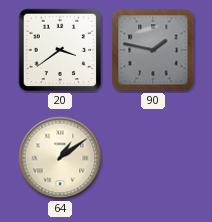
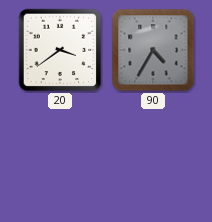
90: 1:47 -> 4:35
64: 1:09 -> none
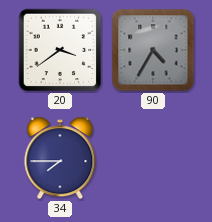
34: none -> 7:45
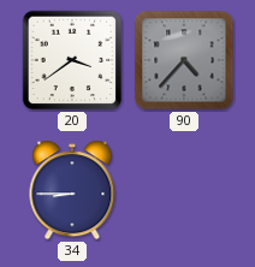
90: 4:35 -> 4:37
34: 7:45 -> 8:45
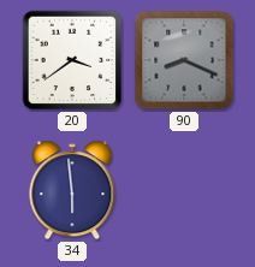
90: 4:37 -> 8:19
34: 8:45 -> 5:59
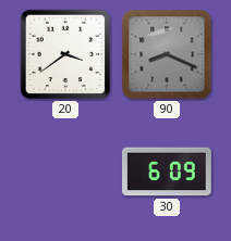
34: 5:59 -> none
30: none -> 6:09
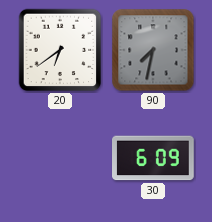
20: 3:39 -> 6:39
90: 8:19 -> 7:32
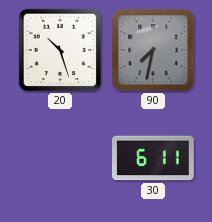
20: 6:39 -> 10:27
30: 6:09 -> 6:11
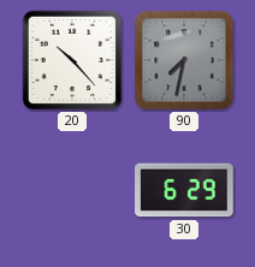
20: 10:27 -> 10:23
30: 6:11 -> 6:29
